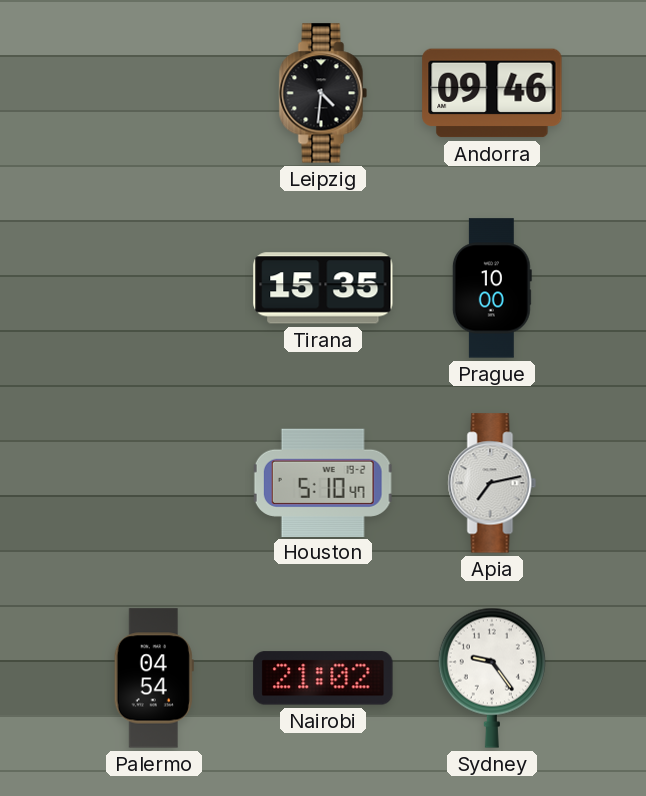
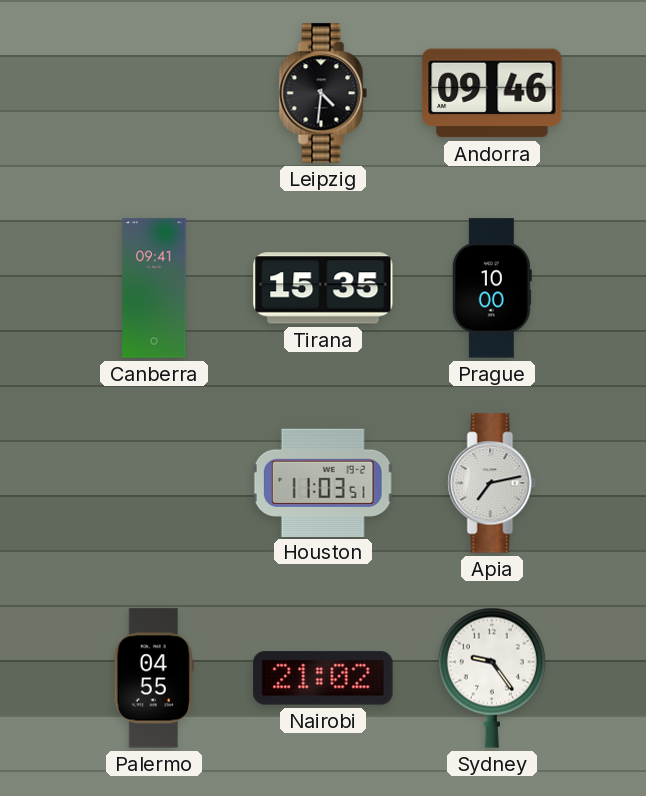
Canberra: none -> 09:41
Houston: 5:10 -> 11:03
Palermo: 04:54 -> 04:55
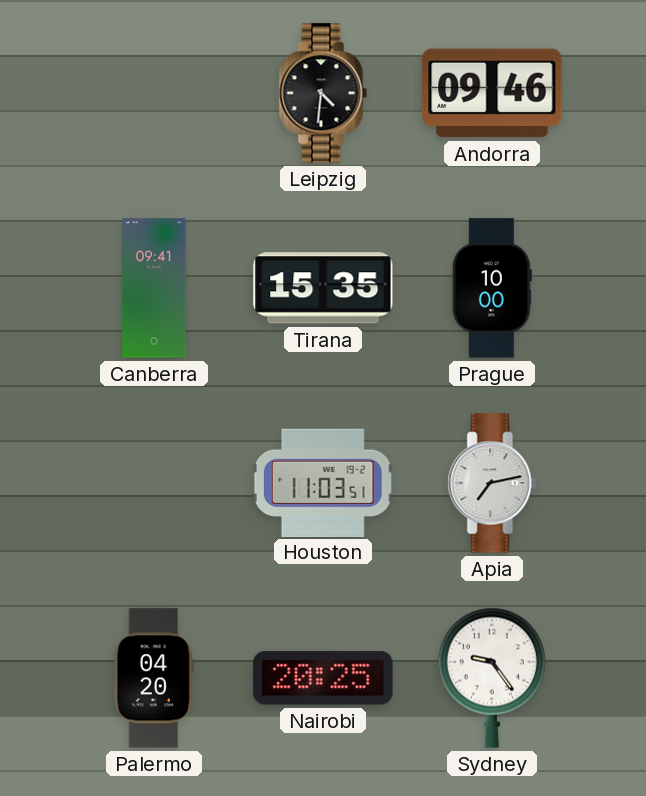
Palermo: 04:55 -> 04:20
Nairobi: 21:02 -> 20:25
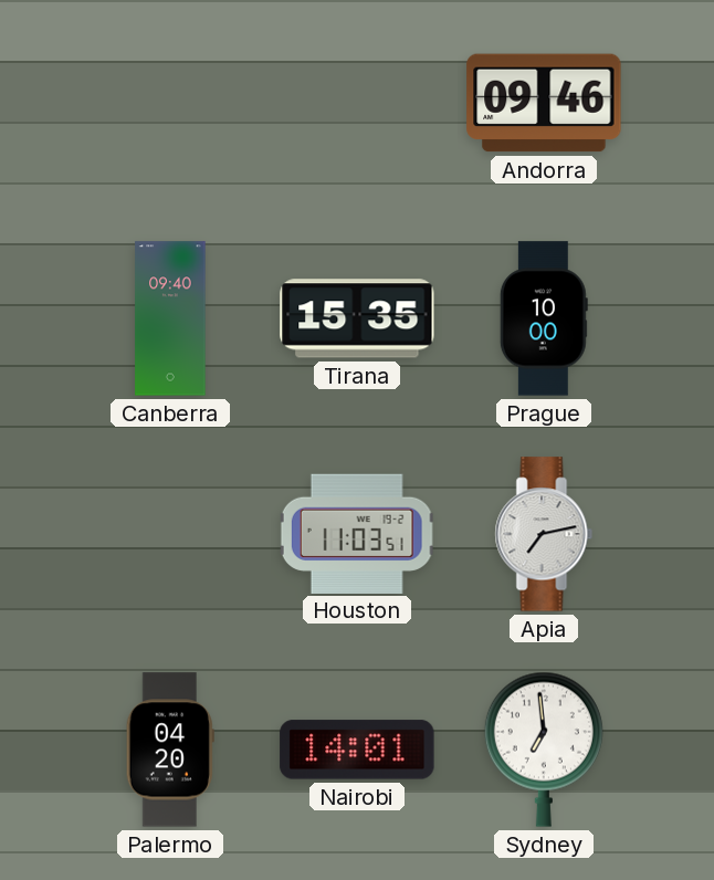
Leipzig: 4:31 -> none
Canberra: 09:41 -> 09:40
Nairobi: 20:25 -> 14:01
Sydney: 9:24 -> 6:59
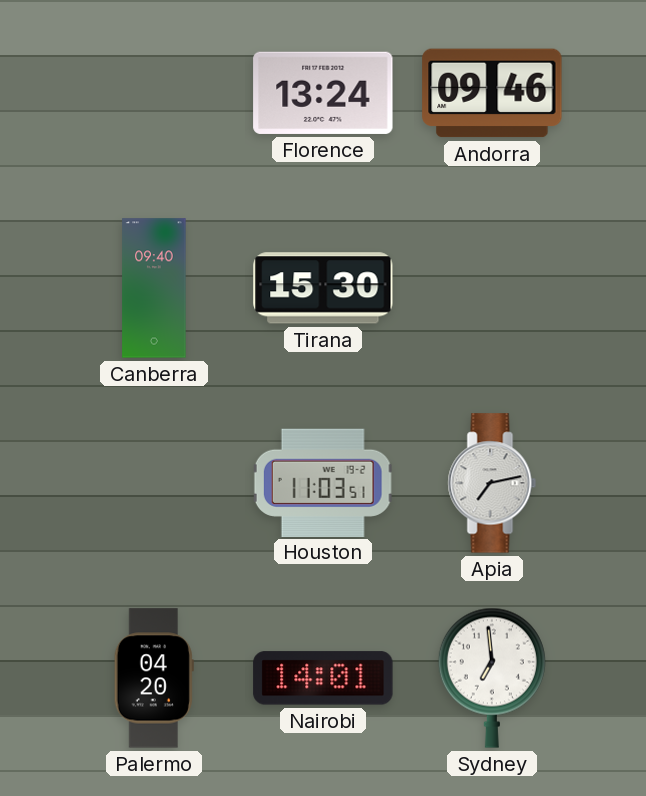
Florence: none -> 13:24
Tirana: 15:35 -> 15:30
Prague: 10:00 -> none
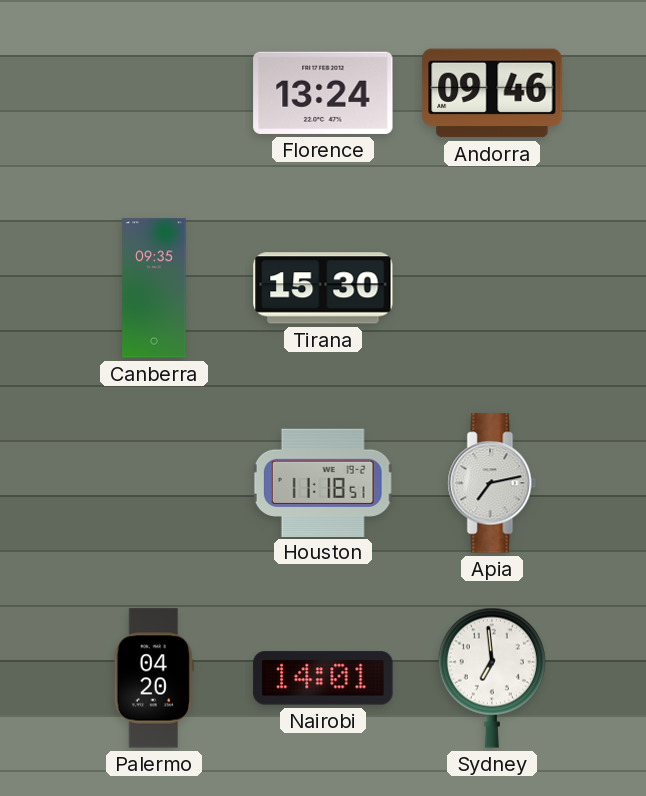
Canberra: 09:40 -> 09:35
Houston: 11:03 -> 11:18
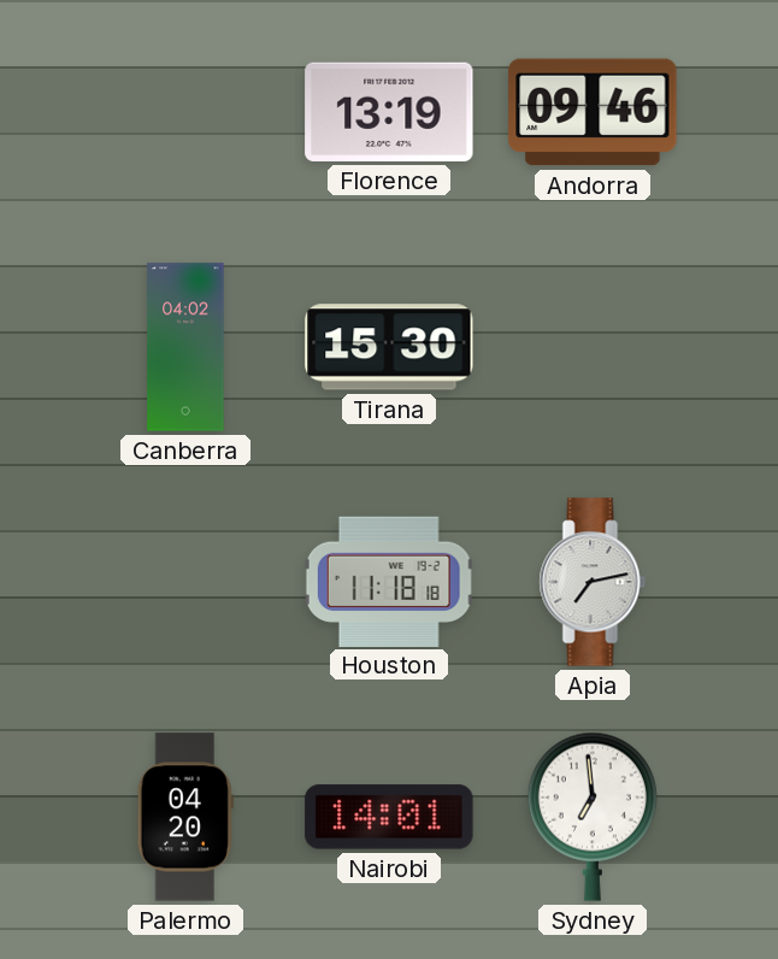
Florence: 13:24 -> 13:19
Canberra: 09:35 -> 04:02
Houston: 11:18:51 -> 11:18:18
